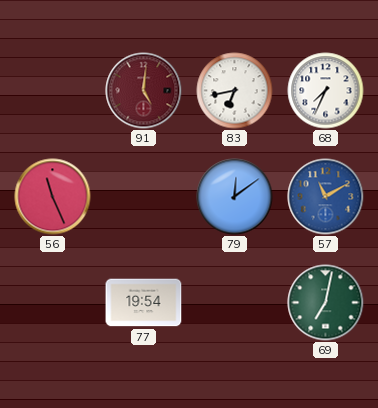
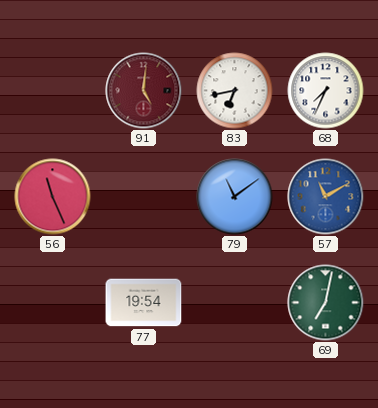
79: 12:09 -> 11:09
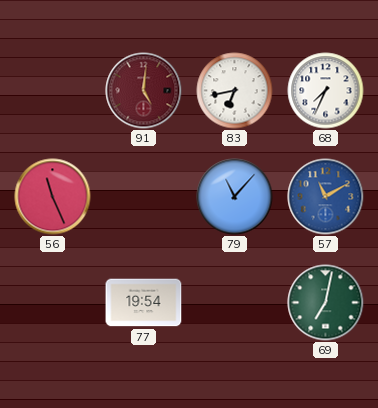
79: 11:09 -> 11:07
